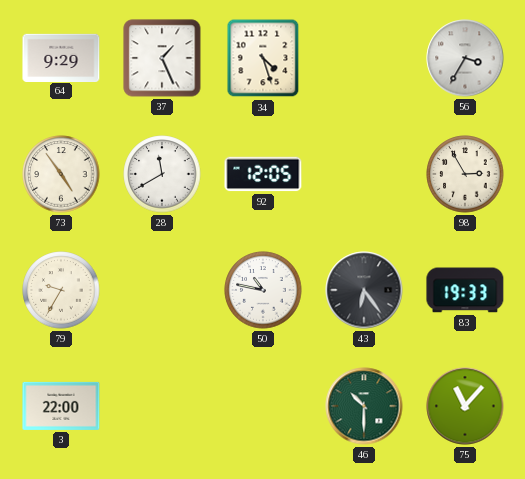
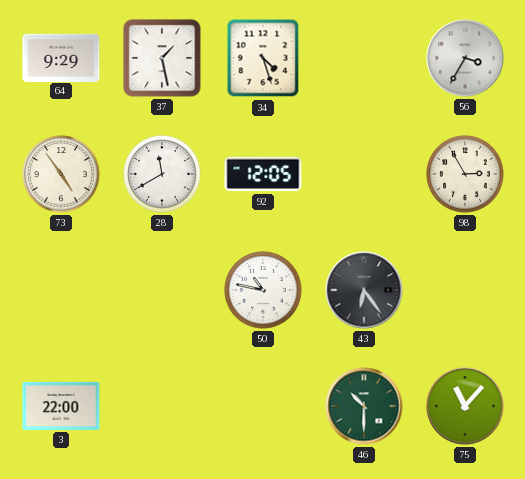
37: 1:26 -> 1:28
79: 9:35 -> none
83: 19:33 -> none
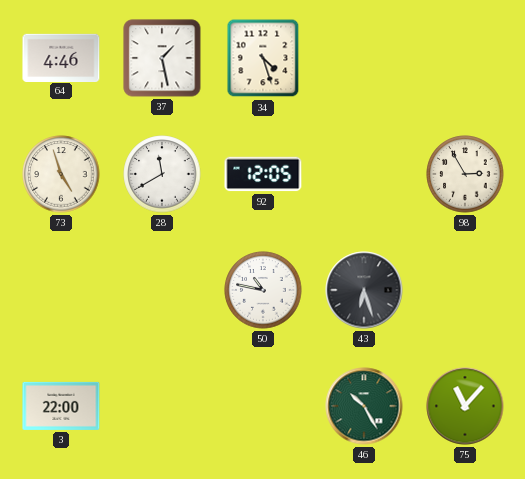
64: 9:29 -> 4:46
56: 3:35 -> none
73: 4:54 -> 4:57
43: 6:24 -> 6:27
46: 10:30 -> 10:25
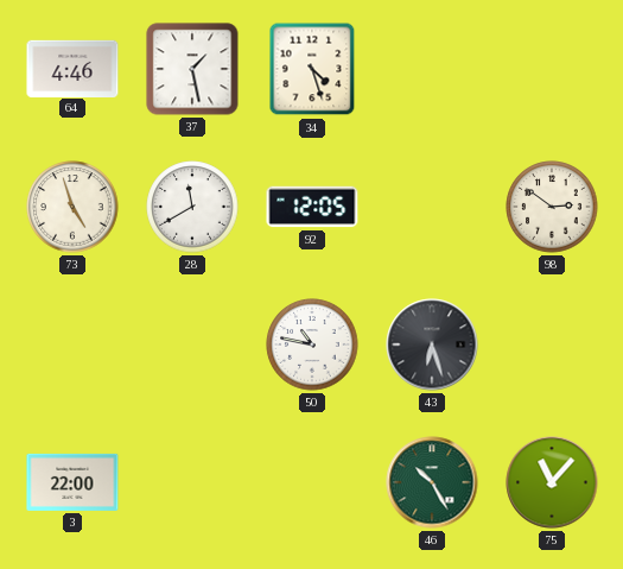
98: 2:55 -> 2:51
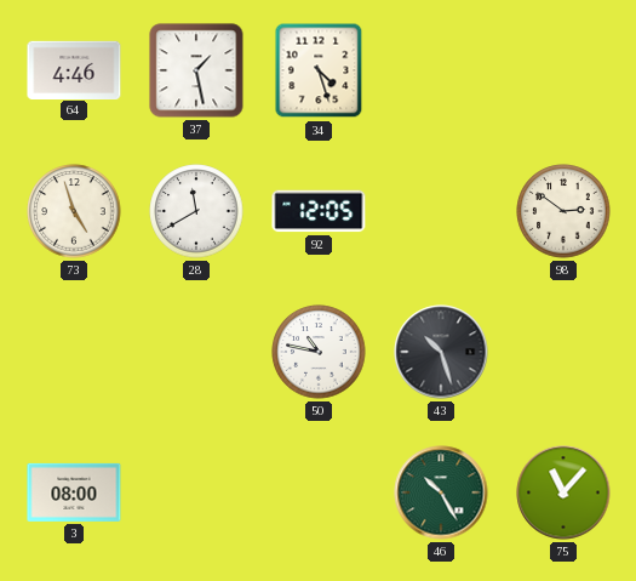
43: 6:27 -> 10:27
3: 22:00 -> 08:00
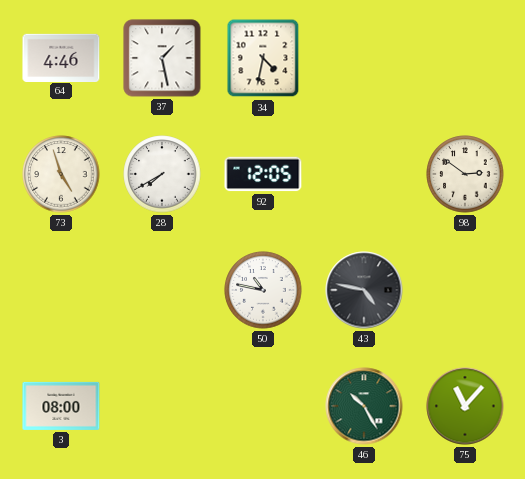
34: 4:27 -> 4:32
28: 11:40 -> 7:40
43: 10:27 -> 4:47
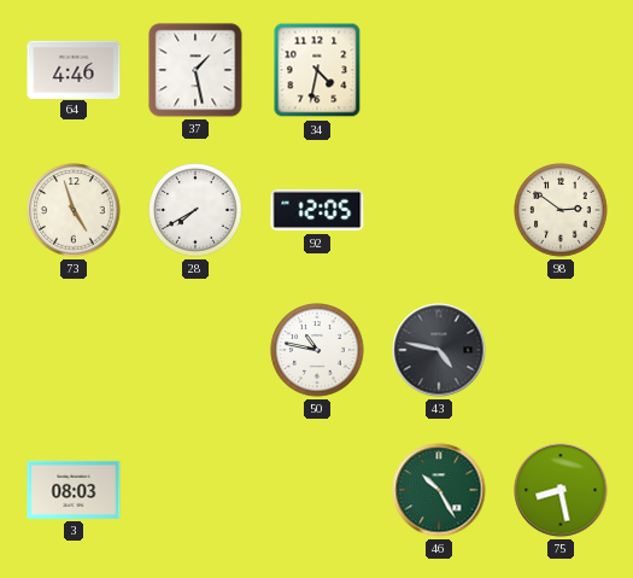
3: 08:00 -> 08:03
75: 11:07 -> 8:28
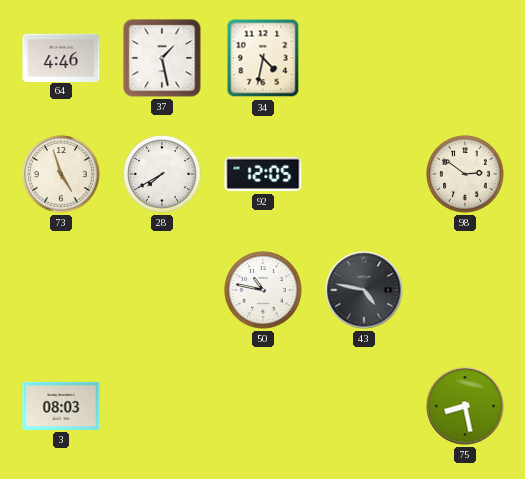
46: 10:25 -> none
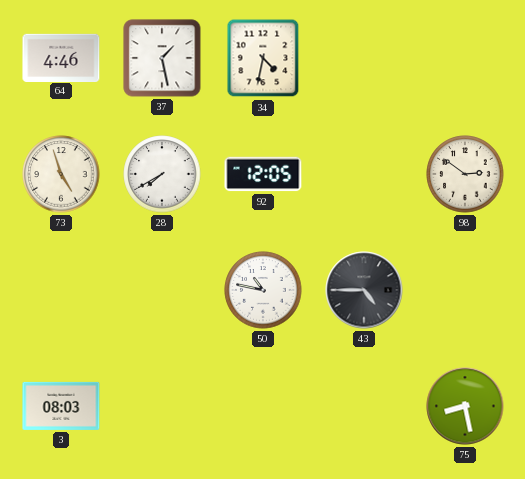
43: 4:47 -> 4:45
